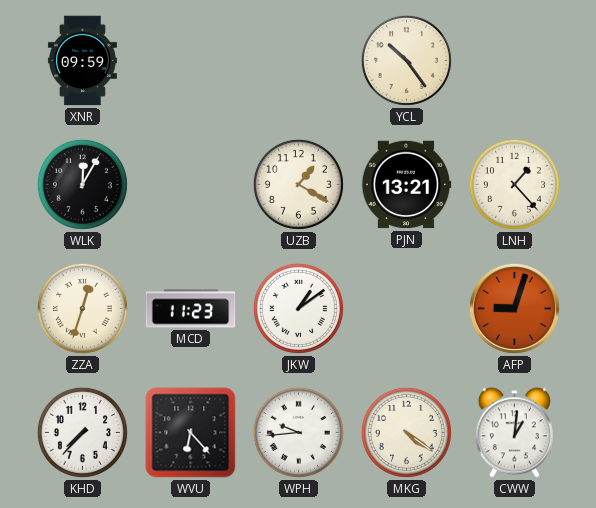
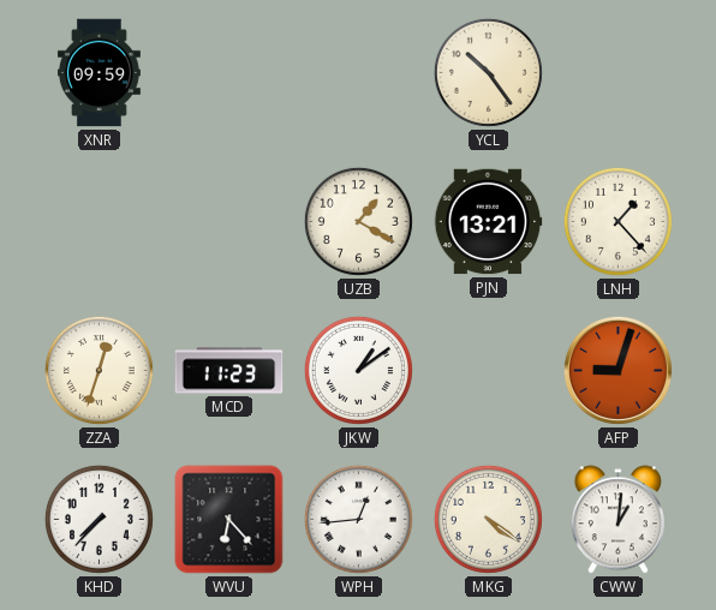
WLK: 12:05 -> none
WPH: 9:44 -> 12:44
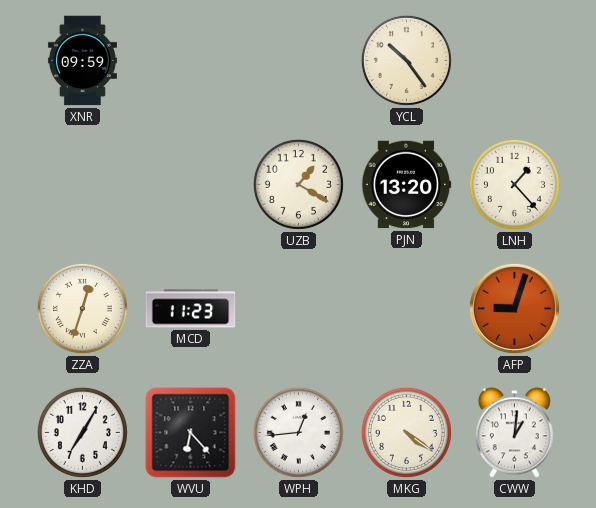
PJN: 13:21 -> 13:20
JKW: 1:09 -> none
KHD: 7:37 -> 7:05
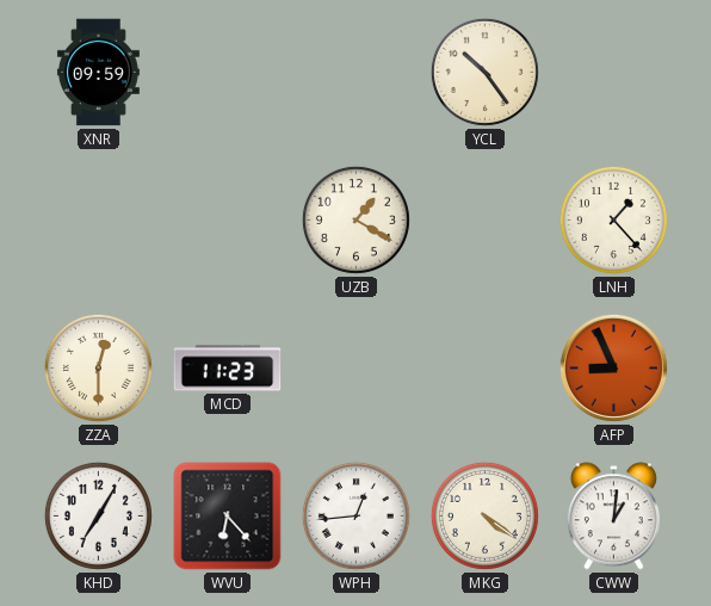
PJN: 13:20 -> none
ZZA: 12:33 -> 12:30
AFP: 9:03 -> 8:56
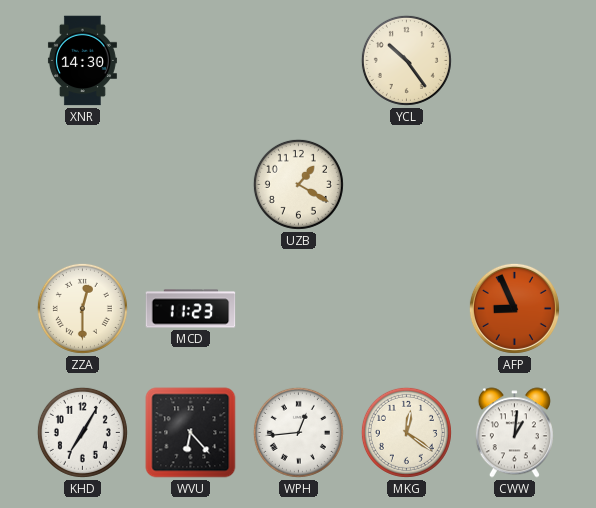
XNR: 09:59 -> 14:30
LNH: 1:23 -> none
MKG: 4:21 -> 12:21
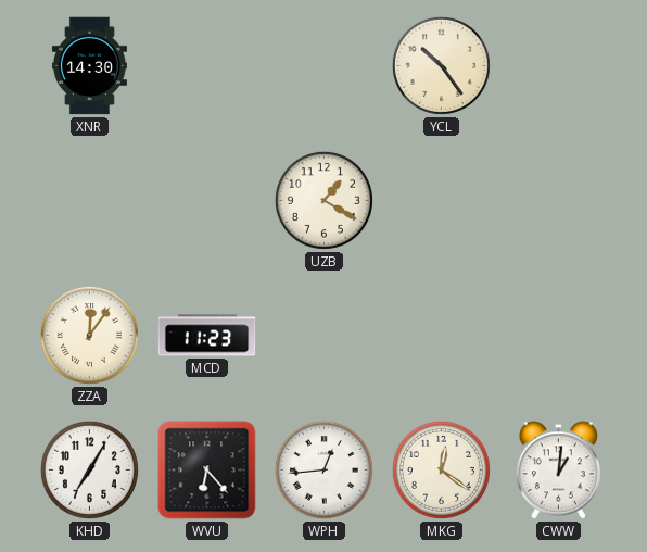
ZZA: 12:30 -> 12:06
AFP: 8:56 -> none
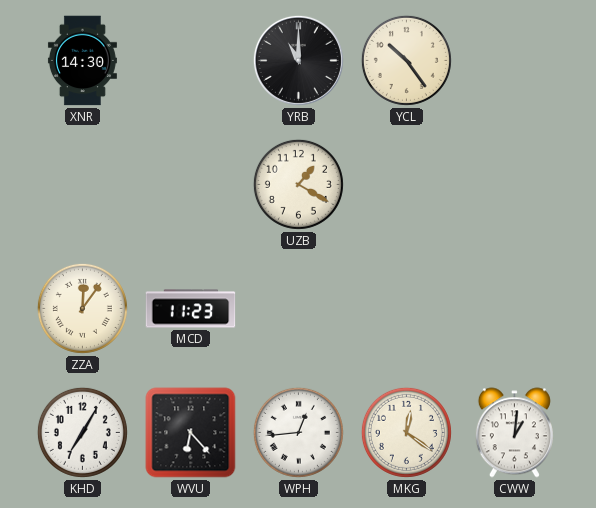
YRB: none -> 11:00
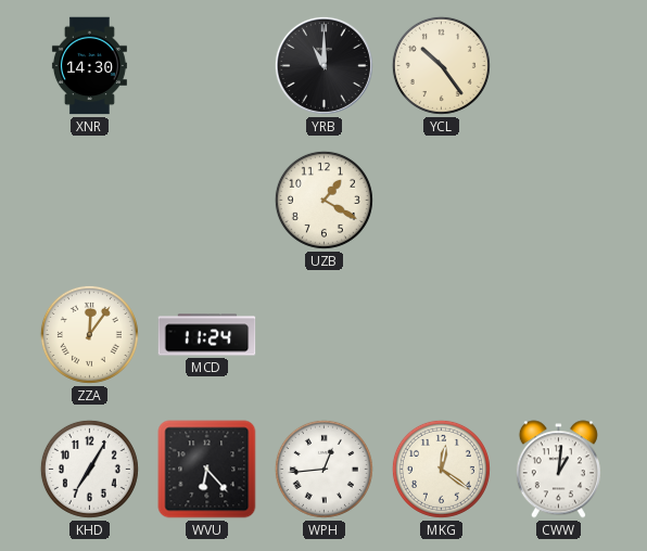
MCD: 11:23 -> 11:24
